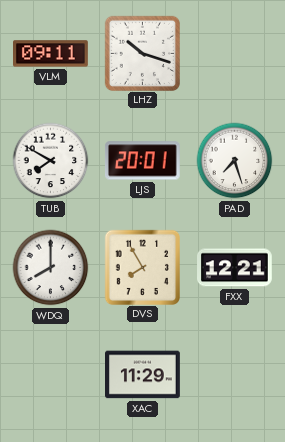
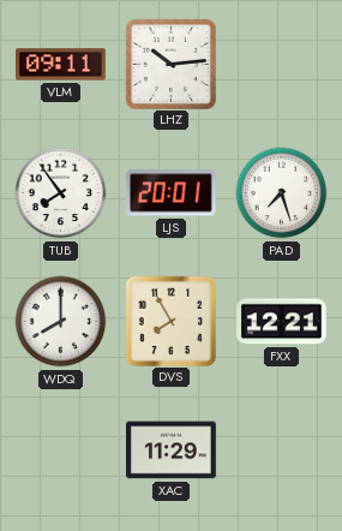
LHZ: 10:18 -> 10:14
TUB: 7:50 -> 7:54
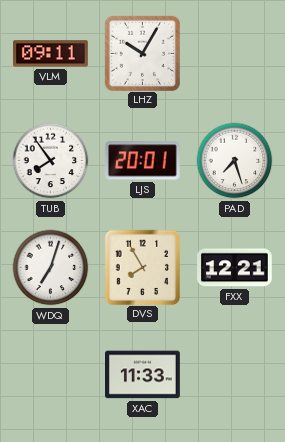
LHZ: 10:14 -> 10:05
WDQ: 8:00 -> 7:03
XAC: 11:29 -> 11:33
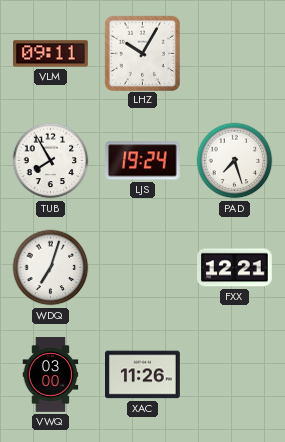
TUB: 7:54 -> 7:55
LJS: 20:01 -> 19:24
DVS: 7:55 -> none
VWQ: none -> 03:00
XAC: 11:33 -> 11:26
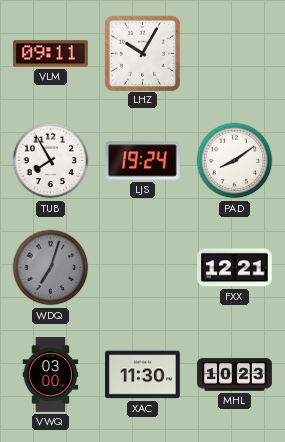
PAD: 7:27 -> 8:09
WDQ dial: white -> grey
XAC: 11:26 -> 11:30
MHL: none -> 10:23
